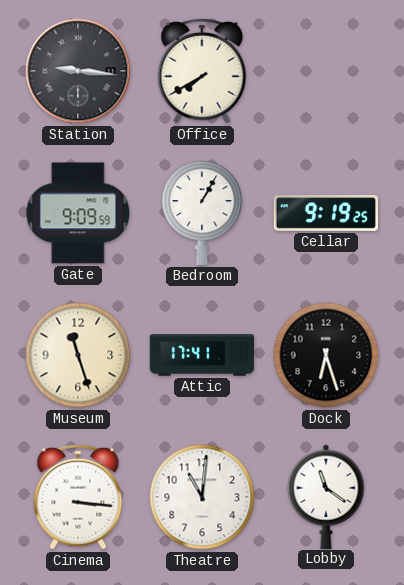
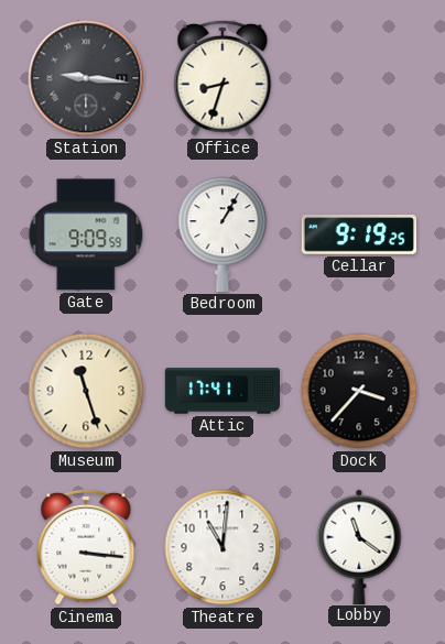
Office: 7:40 -> 8:33
Dock: 6:27 -> 3:37
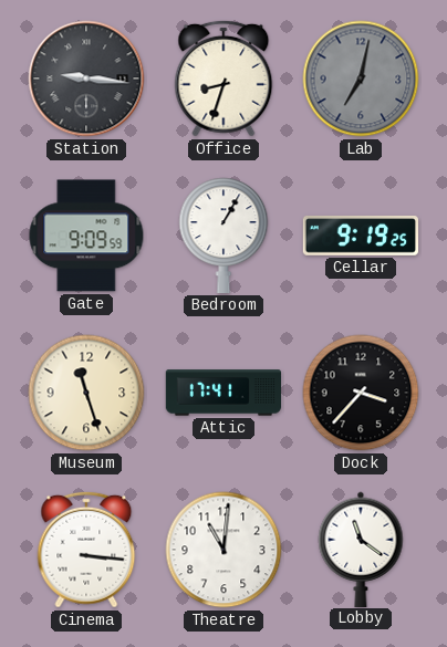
Lab: none -> 7:02
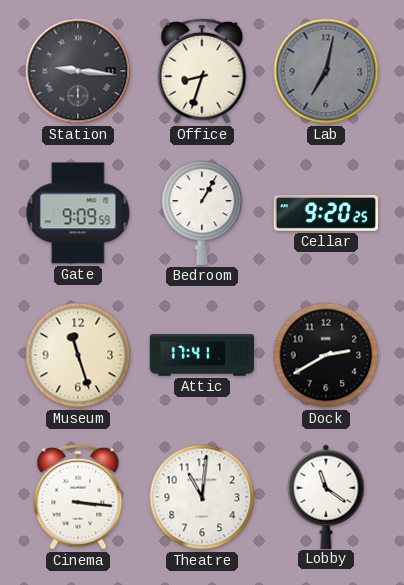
Cellar: 9:19 -> 9:20
Dock: 3:37 -> 2:40
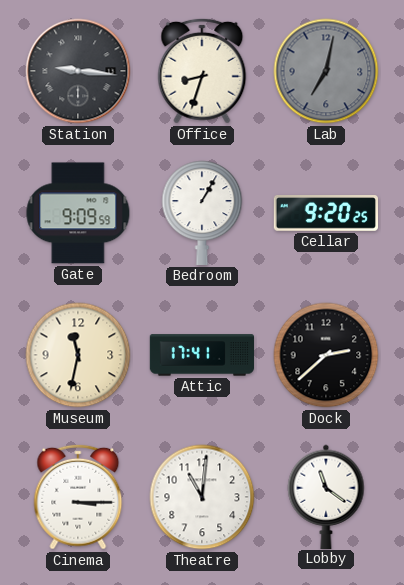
Museum: 11:27 -> 11:32
Dock: 2:40 -> 2:38
Cinema: 3:16 -> 3:15
